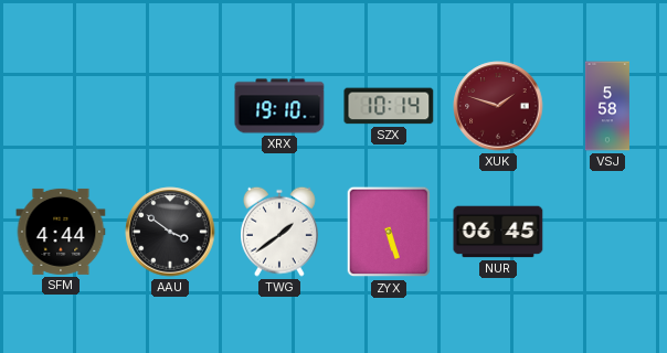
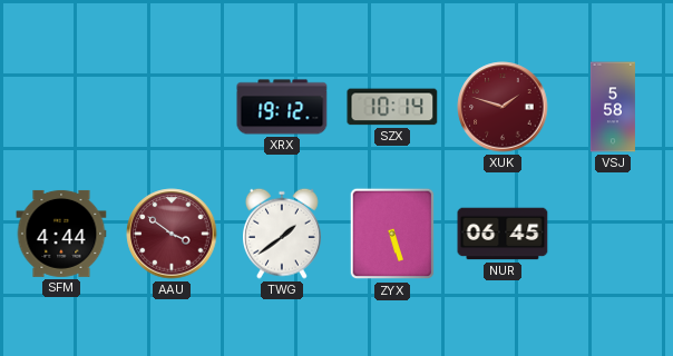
XRX: 19:10 -> 19:12
AAU dial: black -> burgundy
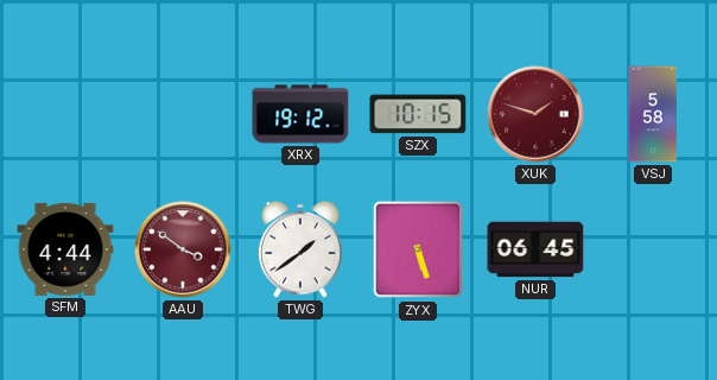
SZX: 10:14 -> 10:15
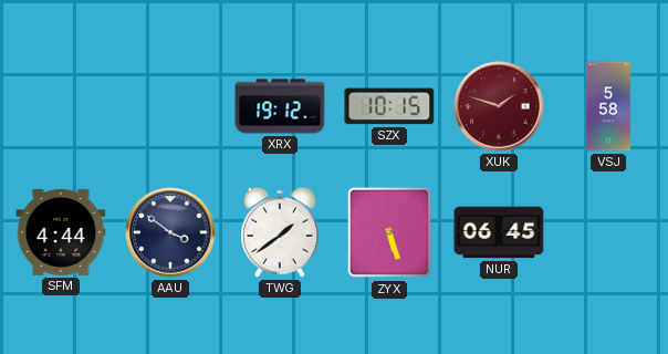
AAU dial: burgundy -> navy
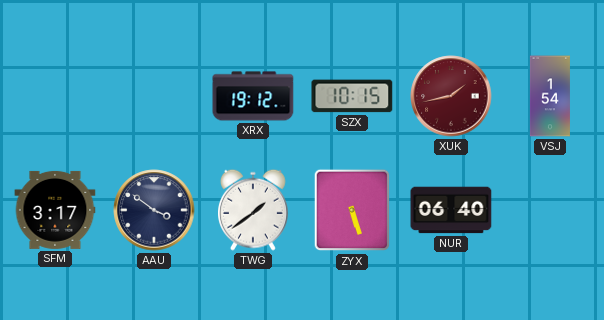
XUK: 1:48 -> 1:43
VSJ: 5:58 -> 1:54
SFM: 4:44 -> 3:17
NUR: 06:45 -> 06:40
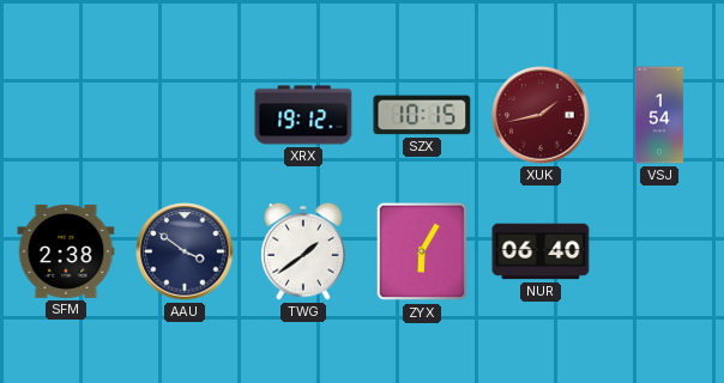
SFM: 3:17 -> 2:38
ZYX: 5:27 -> 6:05
